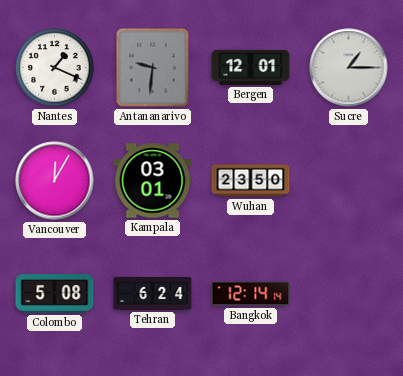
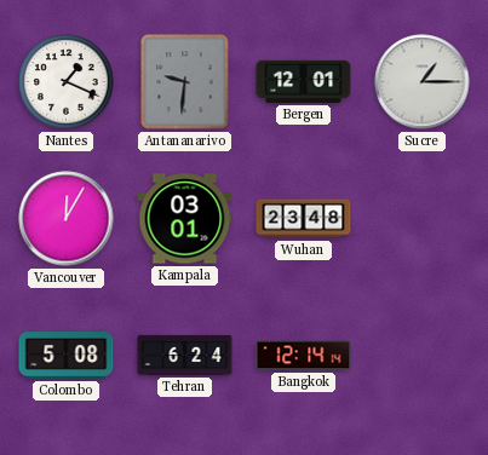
Wuhan: 23:50 -> 23:48
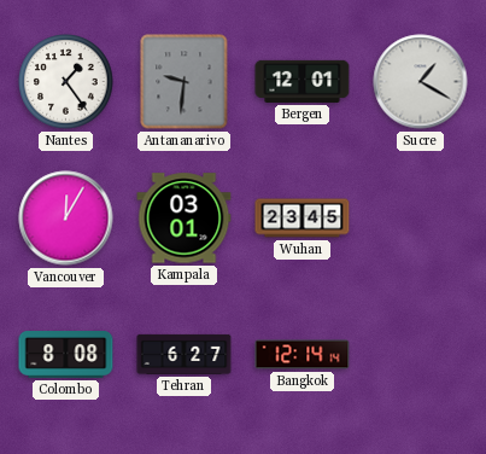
Nantes: 1:19 -> 1:24
Sucre: 1:15 -> 1:20
Wuhan: 23:48 -> 23:45
Colombo: 5:08 -> 8:08
Tehran: 6:24 -> 6:27
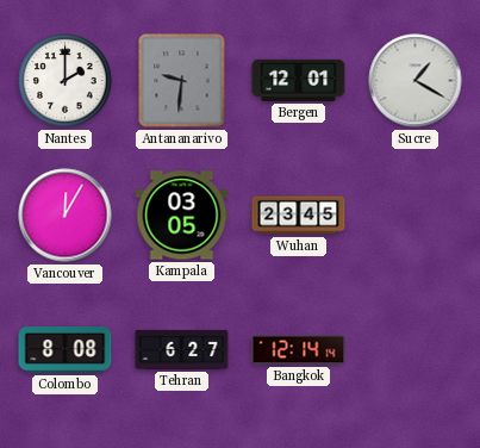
Nantes: 1:24 -> 2:00
Kampala: 03:01 -> 03:05
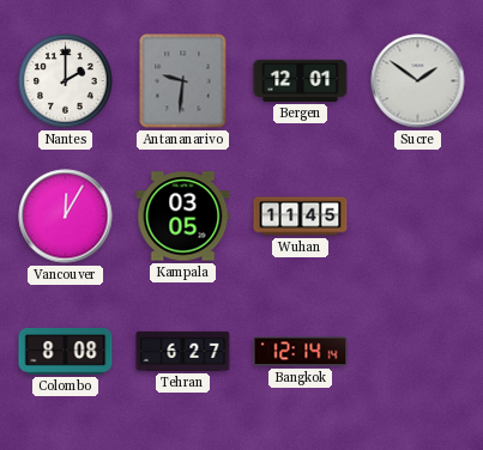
Sucre: 1:20 -> 1:51
Wuhan: 23:45 -> 11:45
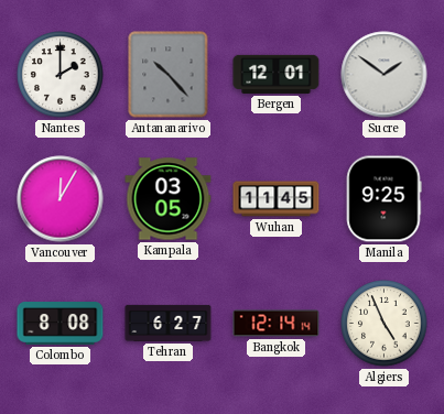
Antananarivo: 9:31 -> 10:23
Manila: none -> 9:25
Algiers: none -> 4:56
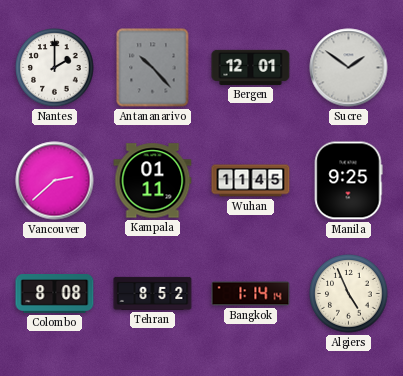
Vancouver: 12:05 -> 2:38
Kampala: 03:05 -> 01:11
Tehran: 6:27 -> 8:52
Bangkok: 12:14 -> 1:14
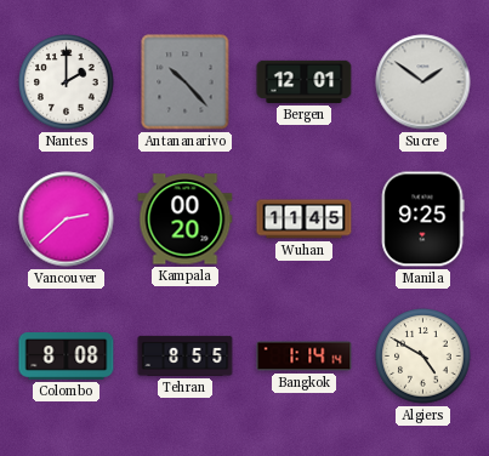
Kampala: 01:11 -> 00:20
Tehran: 8:52 -> 8:55
Algiers: 4:56 -> 4:50
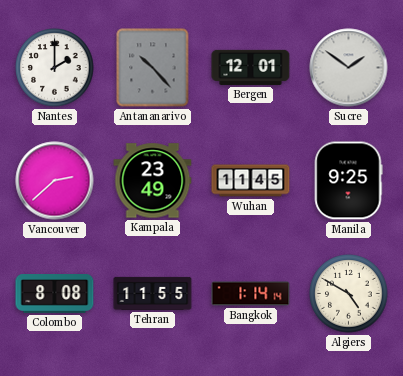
Kampala: 00:20 -> 23:49
Tehran: 8:55 -> 11:55
